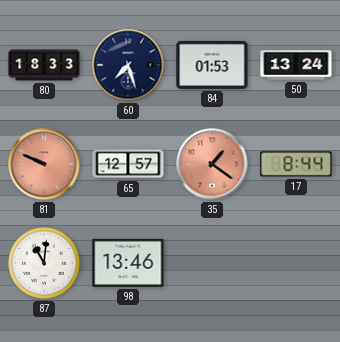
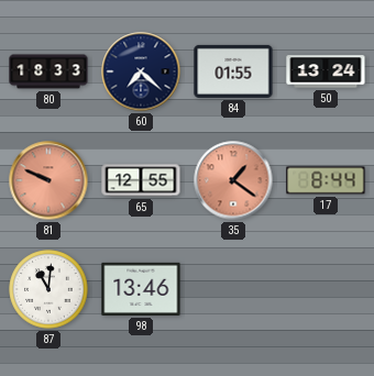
60: 7:27 -> 7:22
84: 01:53 -> 01:55
65: 12:57 -> 12:55
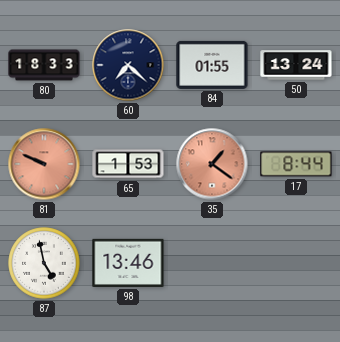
65: 12:55 -> 1:53
87: 11:01 -> 4:58
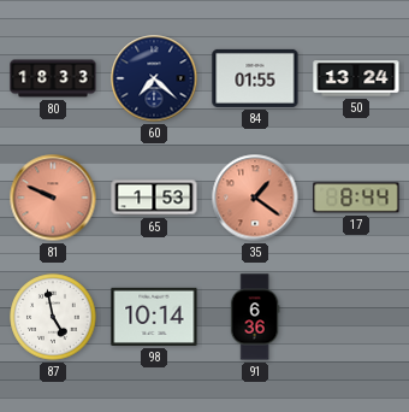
98: 13:46 -> 10:14
91: none -> 6:36
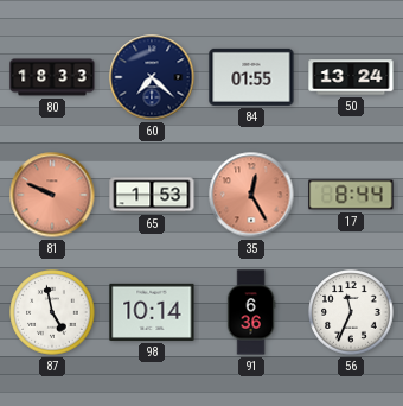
35: 1:21 -> 12:25
56: none -> 11:34
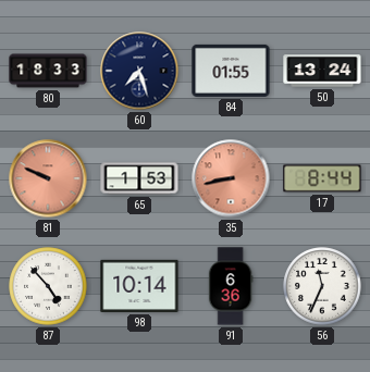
60: 7:22 -> 7:27
35: 12:25 -> 8:43
87: 4:58 -> 4:53
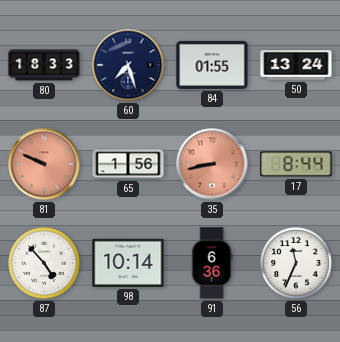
65: 1:53 -> 1:56
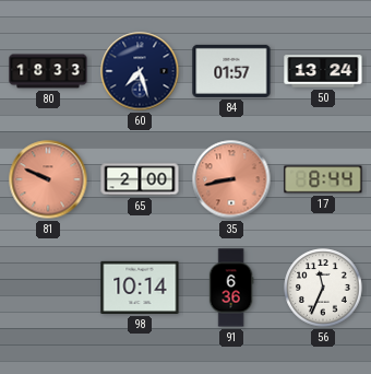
84: 01:55 -> 01:57
65: 1:56 -> 2:00
87: 4:53 -> none
